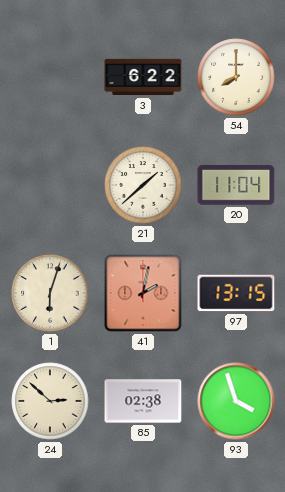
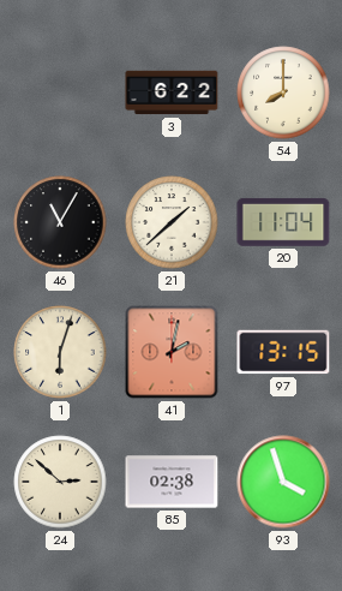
46: none -> 11:05
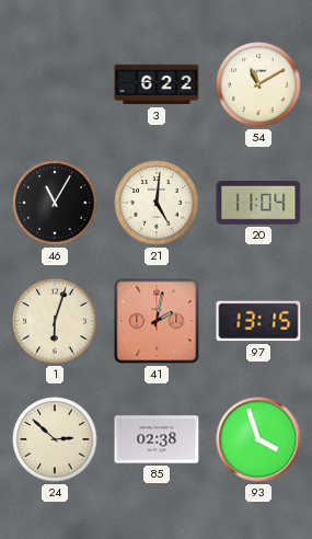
54: 8:00 -> 11:10
21: 1:38 -> 5:01
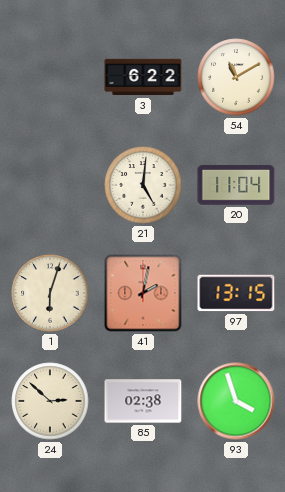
46: 11:05 -> none
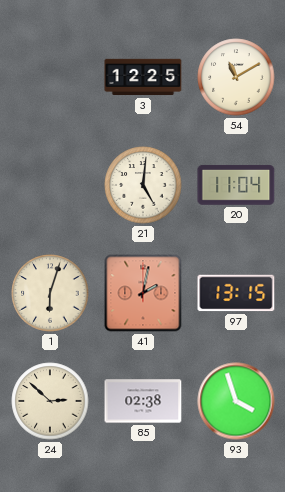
3: 6:22 -> 12:25
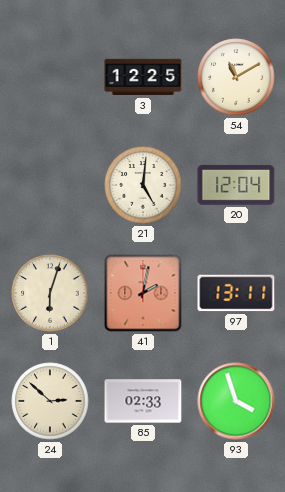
20: 11:04 -> 12:04
97: 13:15 -> 13:11
85: 02:38 -> 02:33
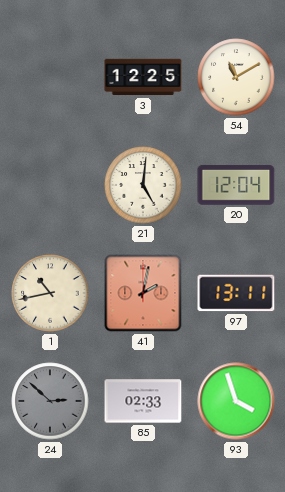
1: 6:03 -> 10:43
24 dial: cream -> grey
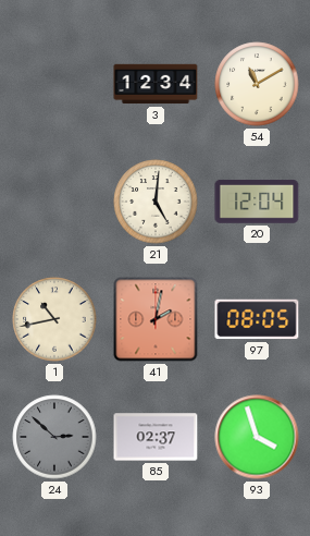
3: 12:25 -> 12:34
97: 13:11 -> 08:05
85: 02:33 -> 02:37
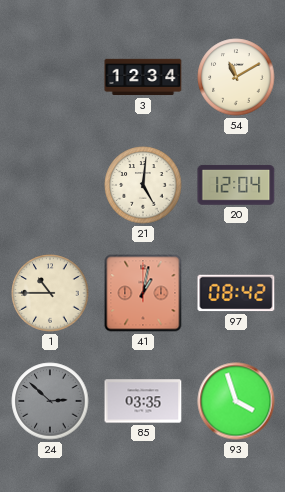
1: 10:43 -> 10:45
41: 2:02 -> 1:02
97: 08:05 -> 08:42
85: 02:37 -> 03:35
